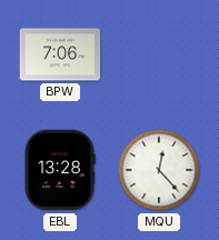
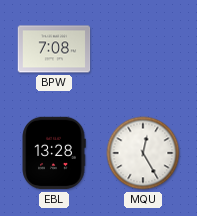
BPW: 7:06 -> 7:08
MQU: 12:23 -> 12:25
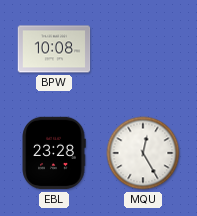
BPW: 7:08 -> 10:08
EBL: 13:28 -> 23:28
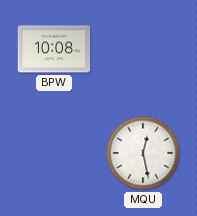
EBL: 23:28 -> none
MQU: 12:25 -> 12:28
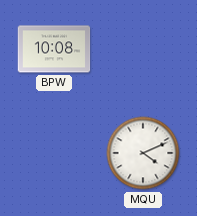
MQU: 12:28 -> 4:11
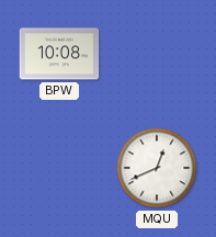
MQU: 4:11 -> 12:41
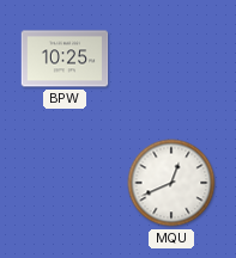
BPW: 10:08 -> 10:25
